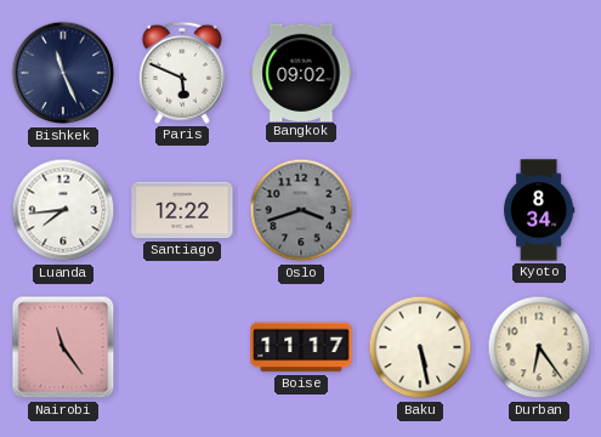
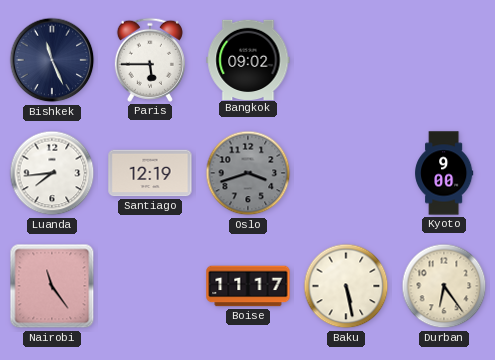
Paris: 5:49 -> 5:45
Santiago: 12:22 -> 12:19
Kyoto: 8:34 -> 9:00
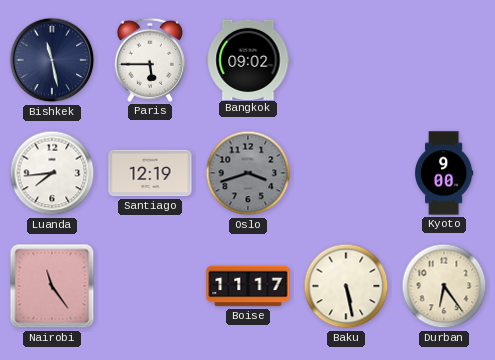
Bishkek: 11:26 -> 11:28
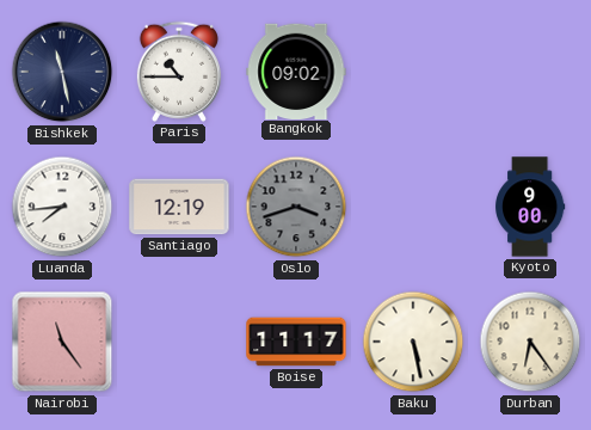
Paris: 5:45 -> 10:45
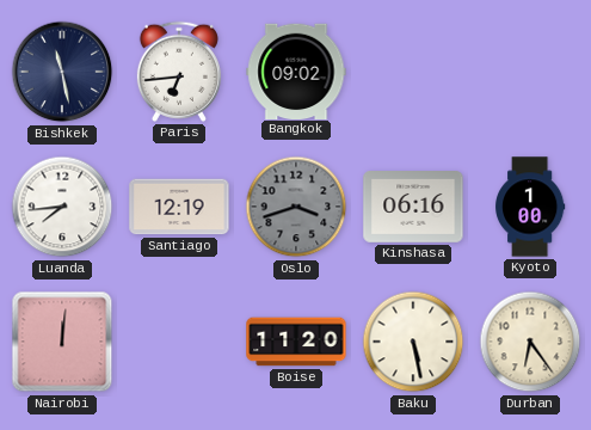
Paris: 10:45 -> 6:44
Kinshasa: none -> 06:16
Kyoto: 9:00 -> 1:00
Nairobi: 11:24 -> 12:01
Boise: 11:17 -> 11:20
